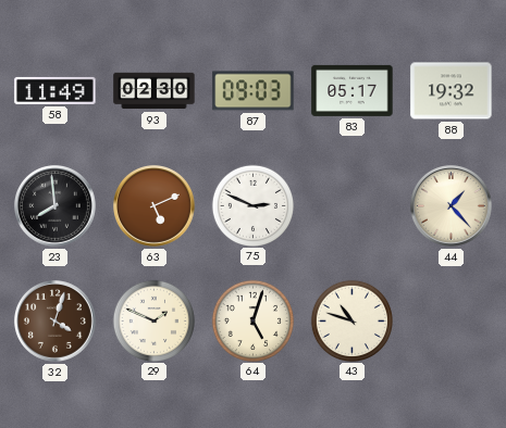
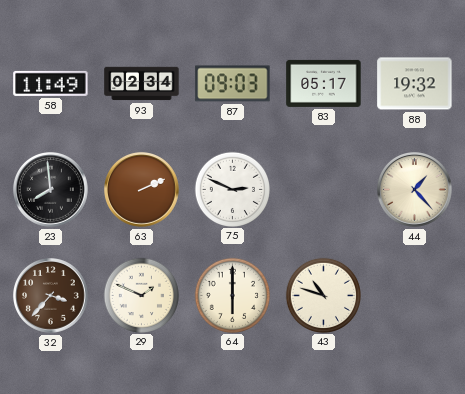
93: 02:30 -> 02:34
63: 5:11 -> 2:11
32: 4:03 -> 3:37
64: 5:03 -> 6:00
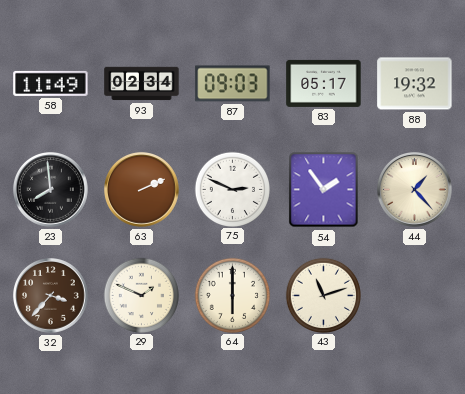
54: none -> 1:54
43: 10:48 -> 11:12
